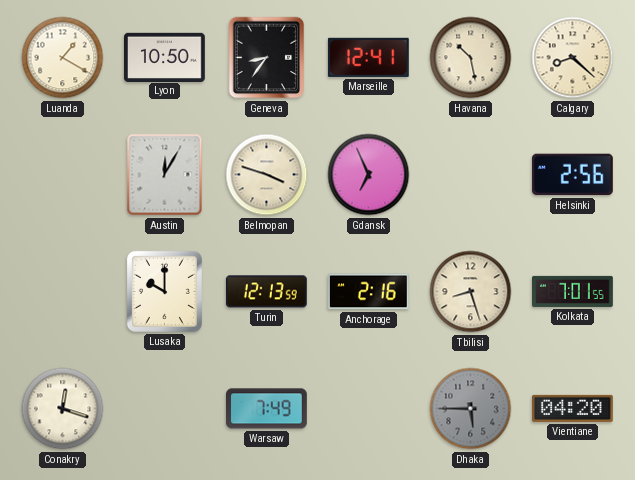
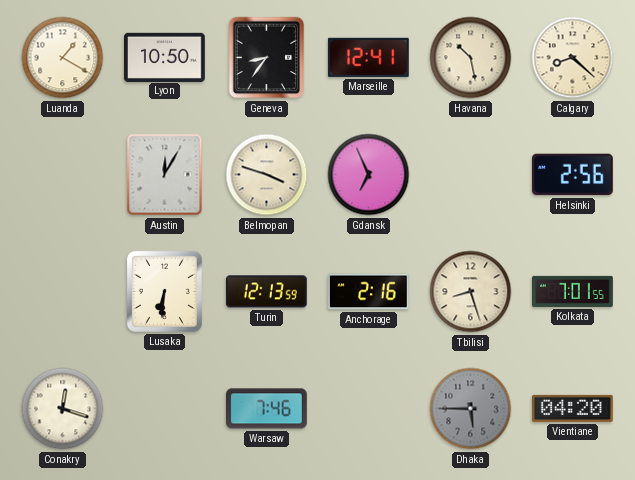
Lusaka: 10:00 -> 6:31
Warsaw: 7:49 -> 7:46
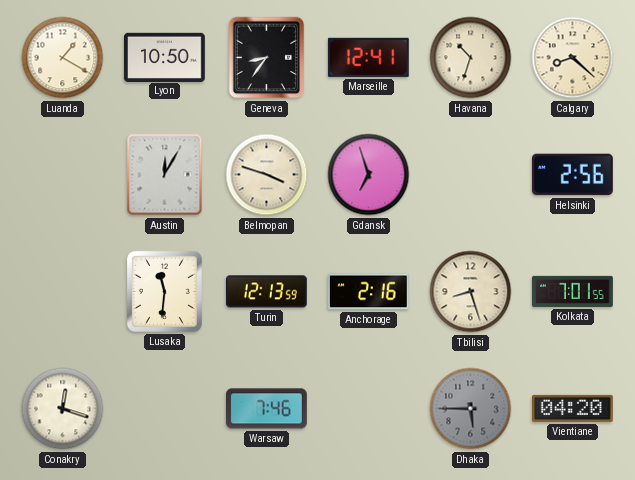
Havana: 10:28 -> 10:33
Gdansk: 6:56 -> 6:57
Lusaka: 6:31 -> 11:31
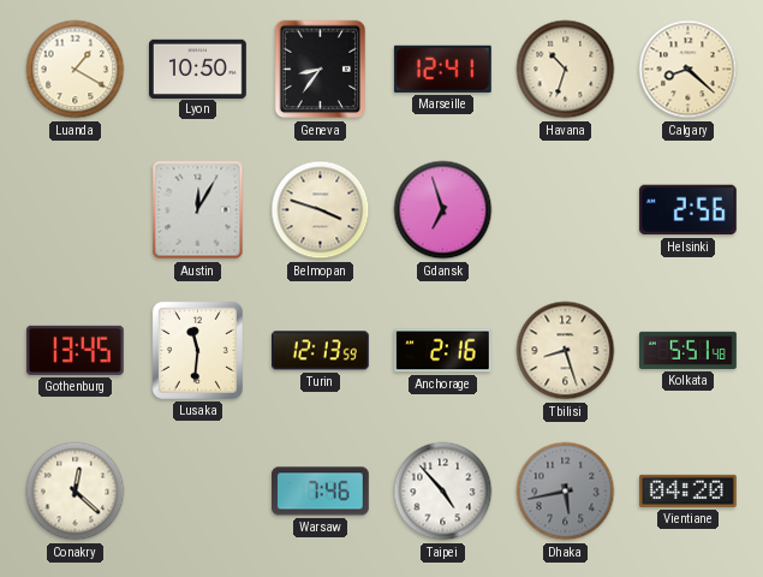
Gothenburg: none -> 13:45
Kolkata: 7:01 -> 5:51
Conakry: 12:18 -> 12:22
Taipei: none -> 4:53
Dhaka: 5:45 -> 5:43
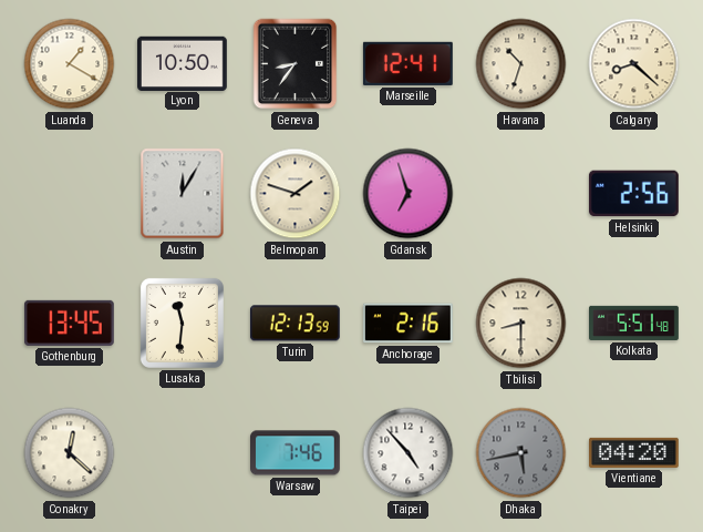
Belmopan: 3:48 -> 1:48
Tbilisi: 8:27 -> 8:30
